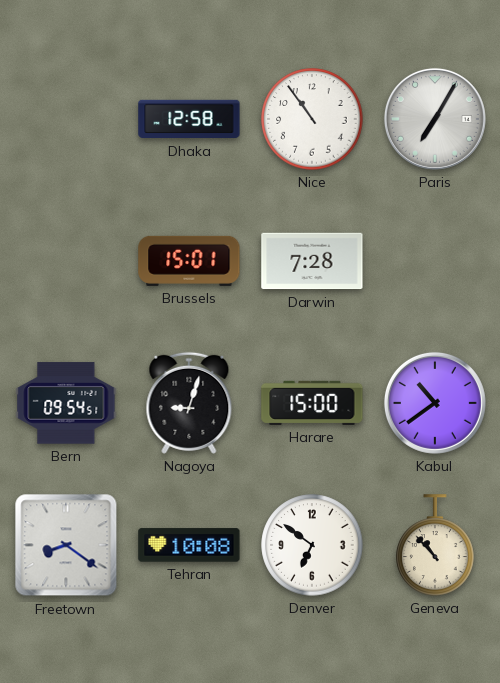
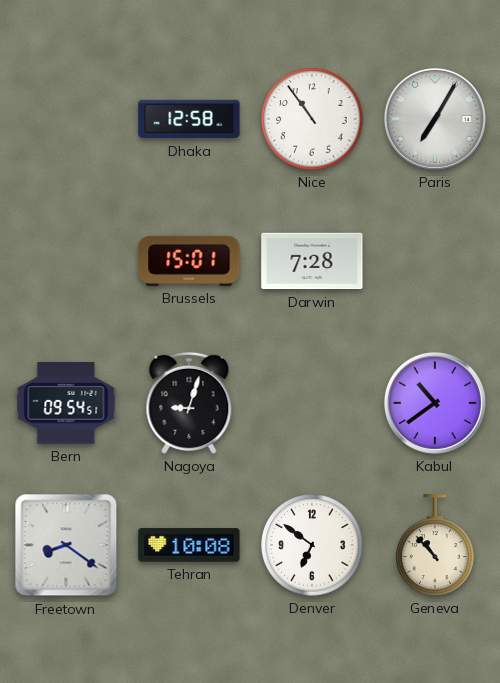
Harare: 15:00 -> none
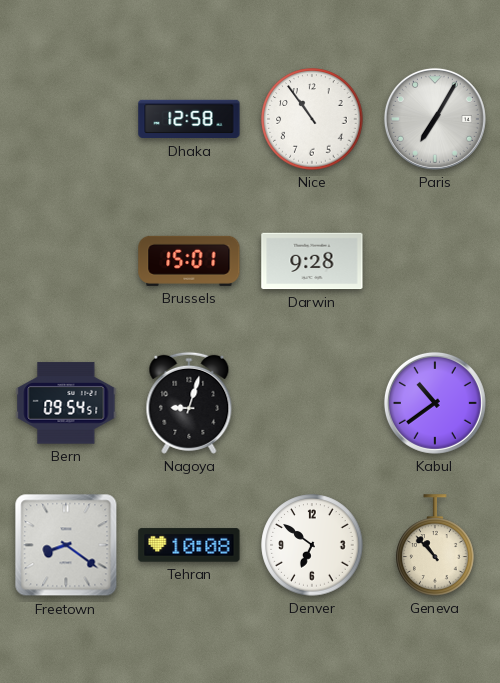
Darwin: 7:28 -> 9:28
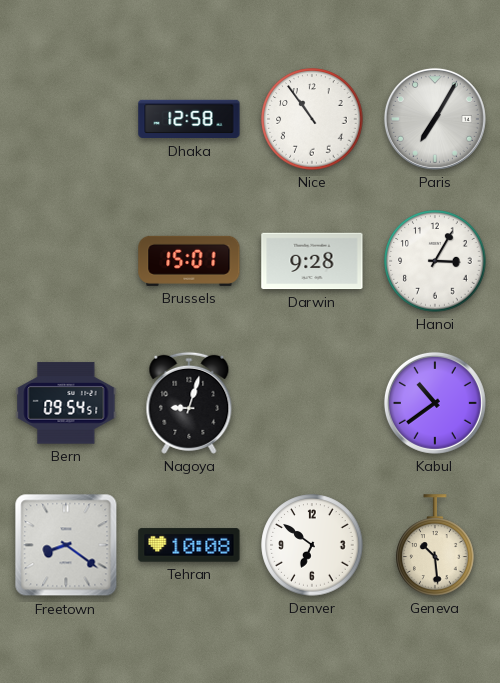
Hanoi: none -> 3:05
Geneva: 10:53 -> 10:29
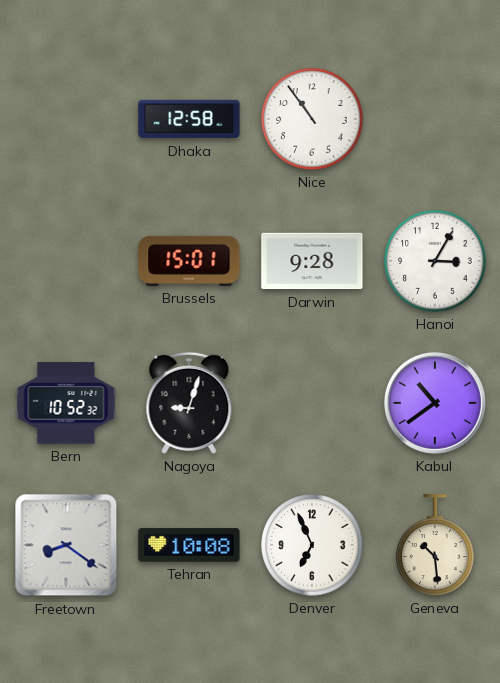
Paris: 7:05 -> none
Bern: 09:54 -> 10:52
Denver: 6:51 -> 6:56
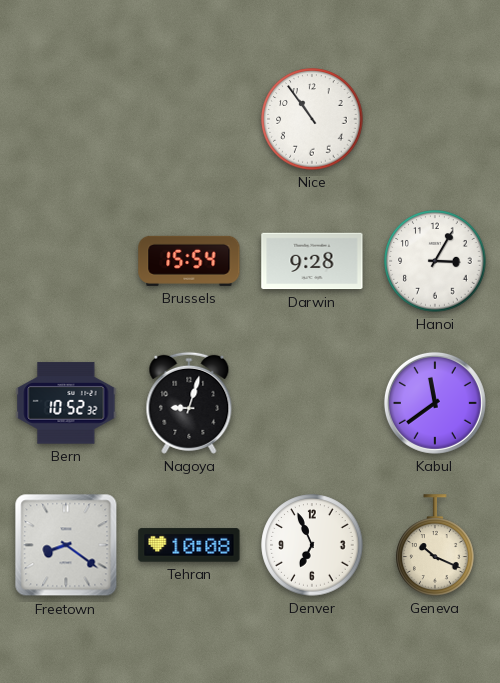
Dhaka: 12:58 -> none
Brussels: 15:01 -> 15:54
Kabul: 10:39 -> 11:39
Geneva: 10:29 -> 10:19
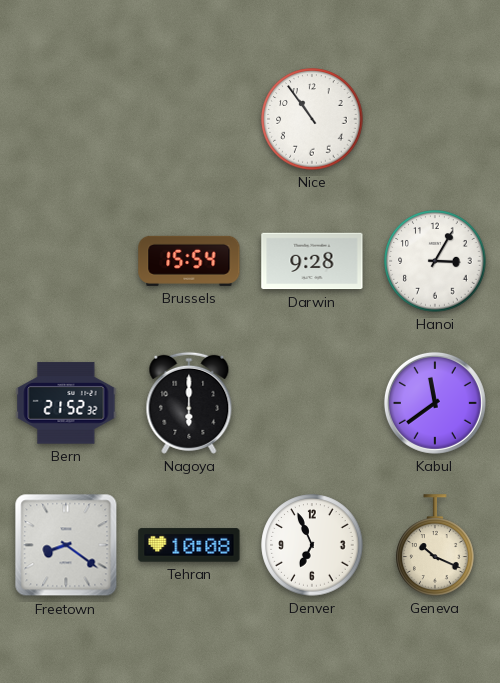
Bern: 10:52 -> 21:52
Nagoya: 9:03 -> 6:00
